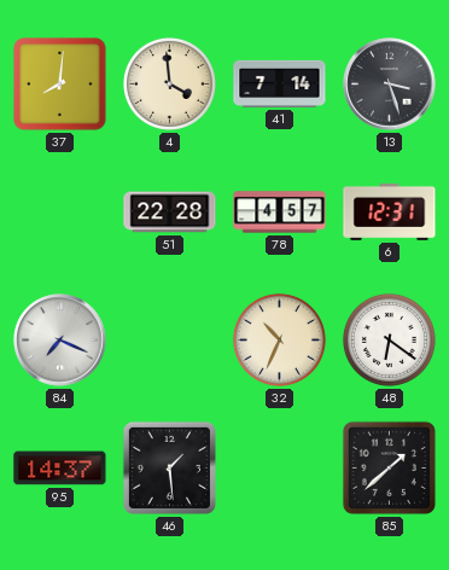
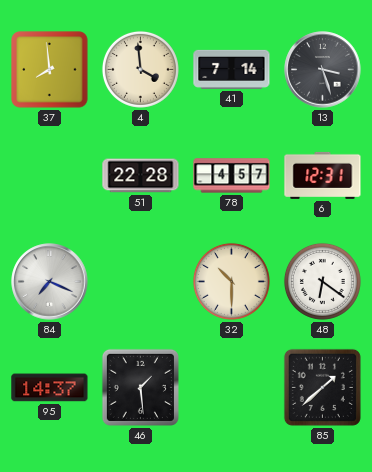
37: 8:01 -> 7:59
32: 10:34 -> 10:30
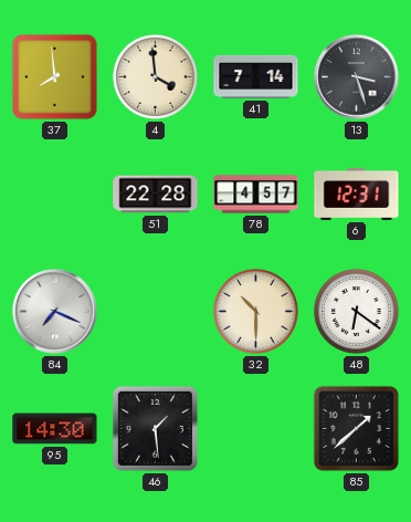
95: 14:37 -> 14:30
